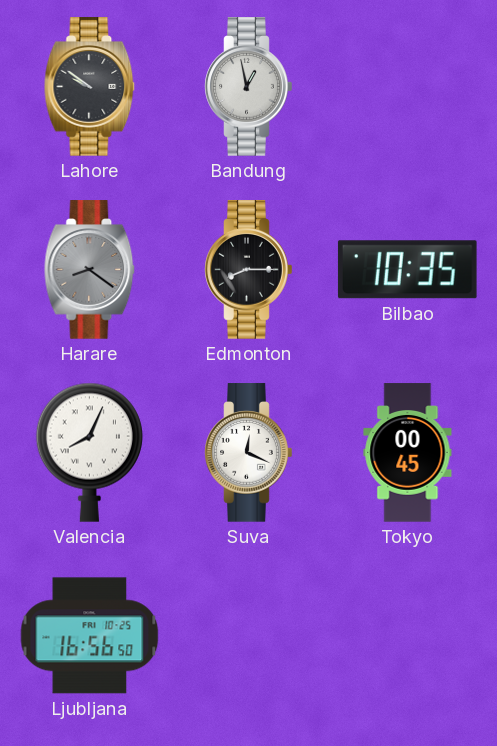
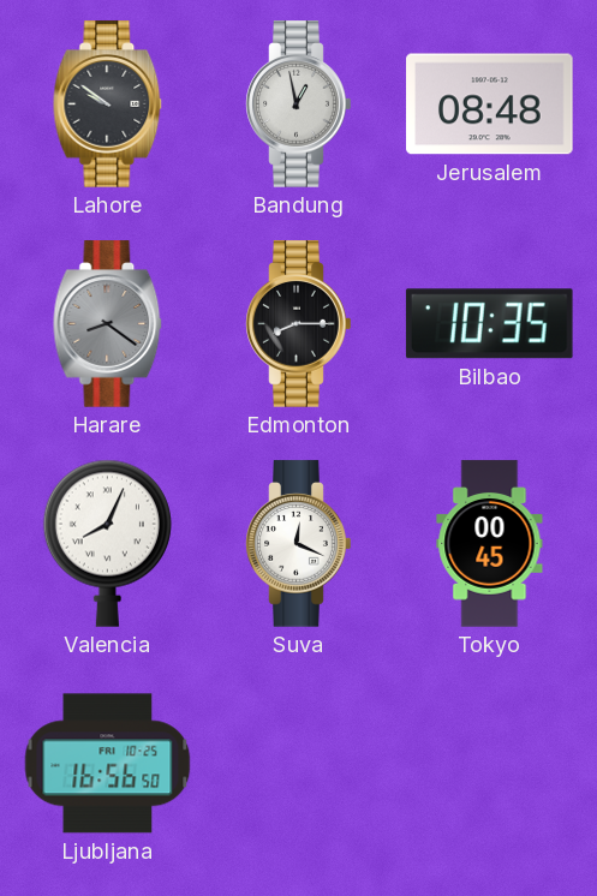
Jerusalem: none -> 08:48
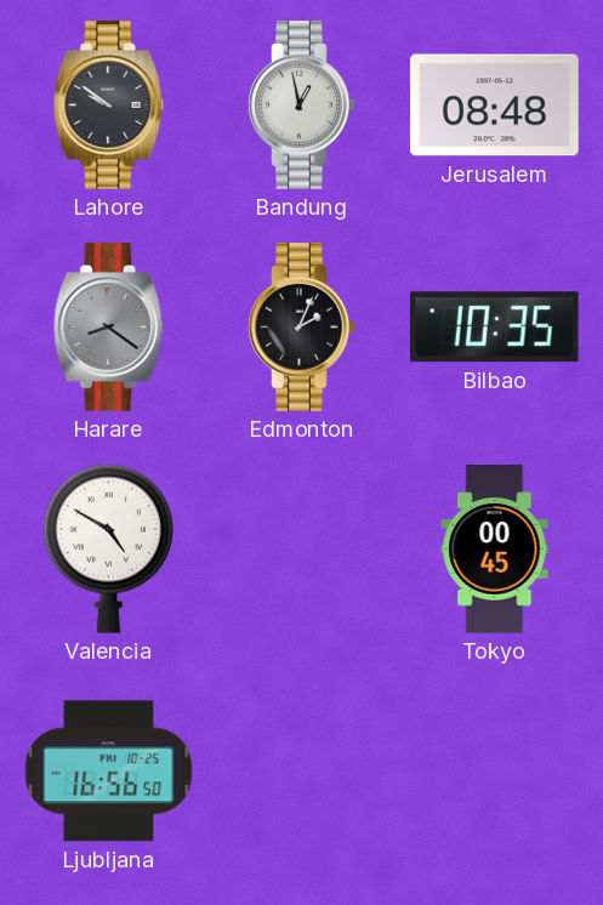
Edmonton: 8:15 -> 2:04
Valencia: 8:04 -> 4:50
Suva: 12:19 -> none
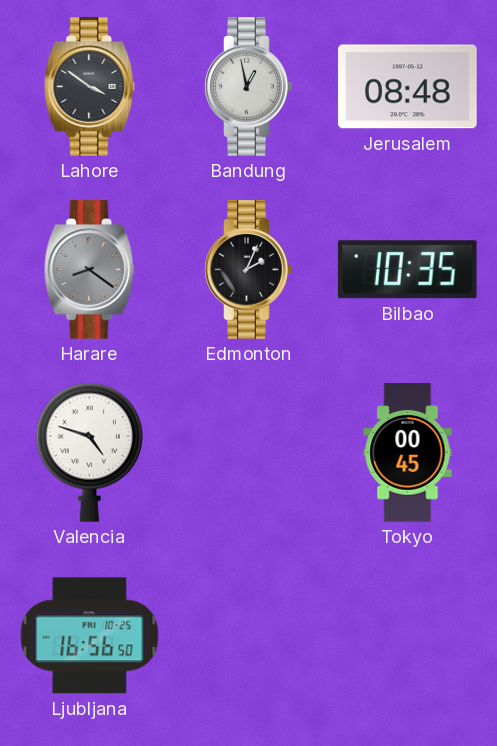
Lahore: 9:51 -> 3:51
Valencia: 4:50 -> 4:48
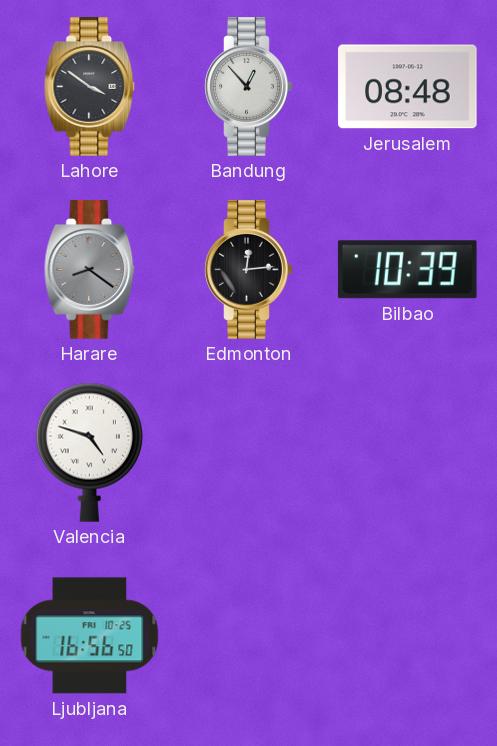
Bandung: 12:58 -> 12:53
Edmonton: 2:04 -> 12:14
Bilbao: 10:35 -> 10:39
Tokyo: 00:45 -> none
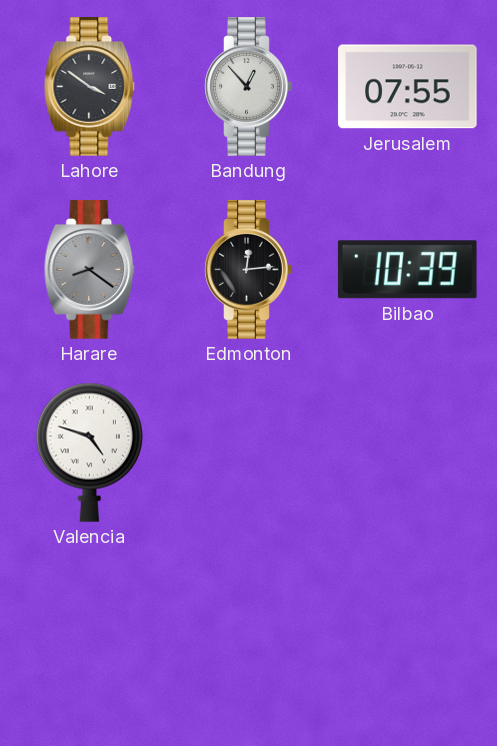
Jerusalem: 08:48 -> 07:55
Ljubljana: 16:56 -> none
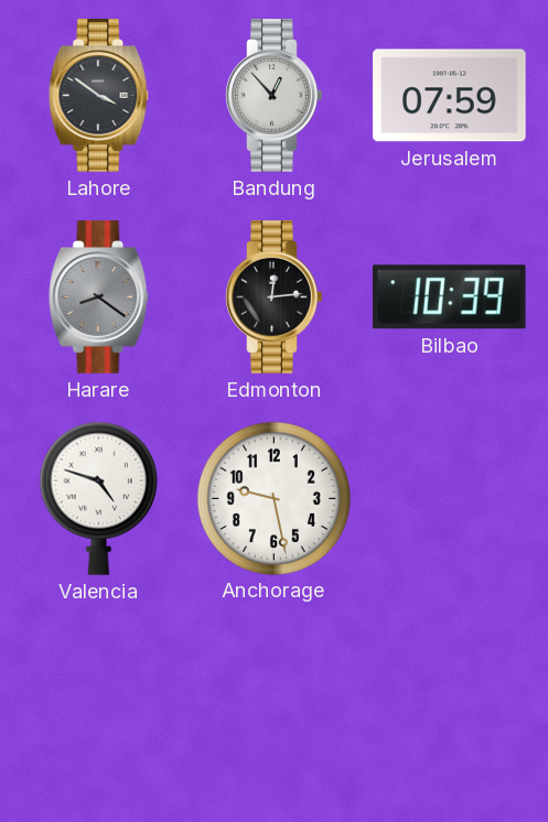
Jerusalem: 07:55 -> 07:59
Anchorage: none -> 9:28
